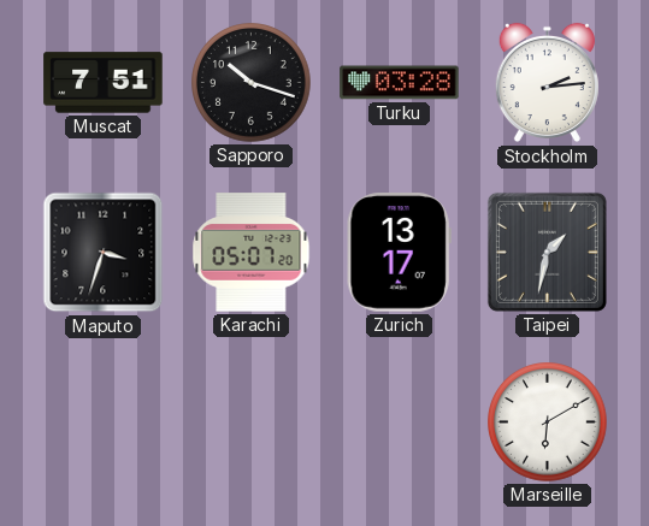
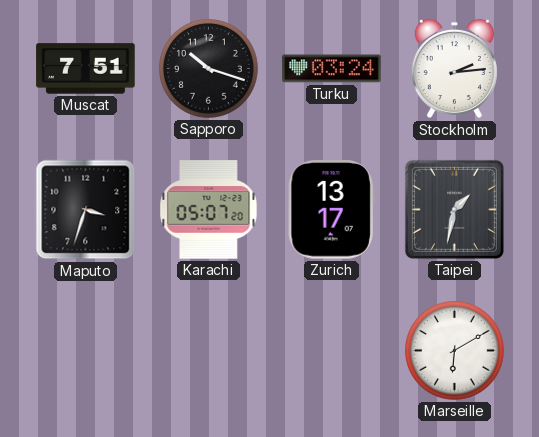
Turku: 03:28 -> 03:24
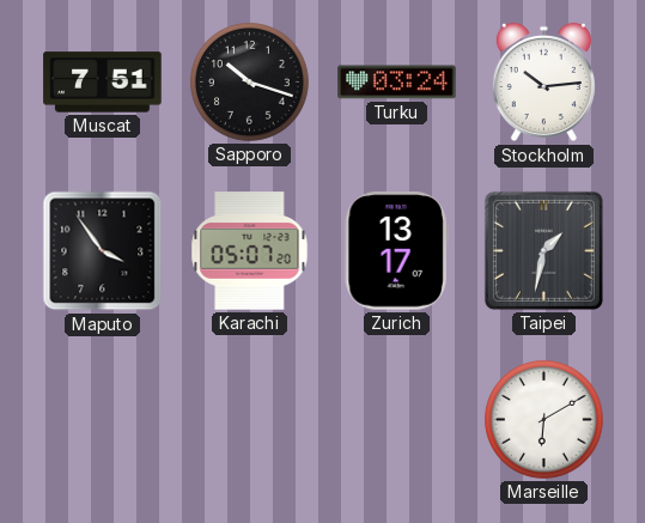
Stockholm: 2:14 -> 10:14
Maputo: 3:33 -> 3:54
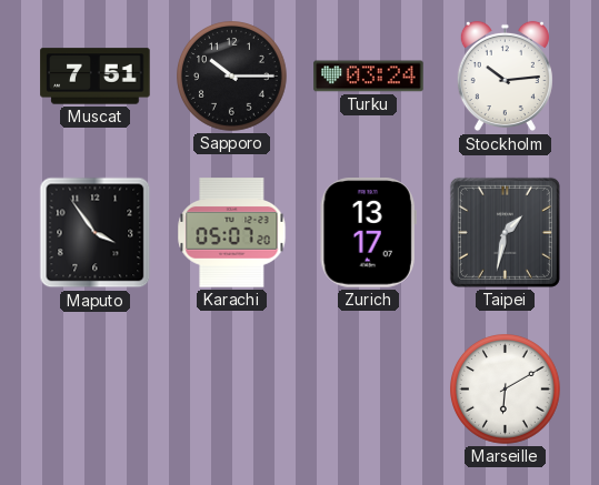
Sapporo: 10:18 -> 10:15
